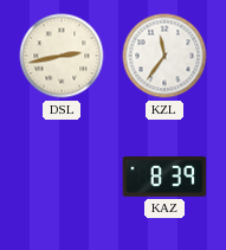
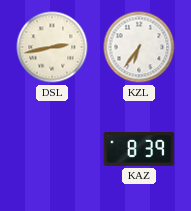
KZL: 11:36 -> 6:36
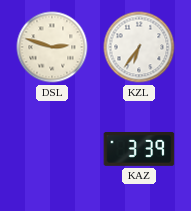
DSL: 2:43 -> 2:48
KAZ: 8:39 -> 3:39
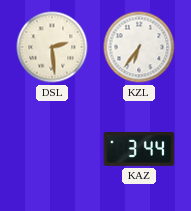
DSL: 2:48 -> 2:29
KAZ: 3:39 -> 3:44
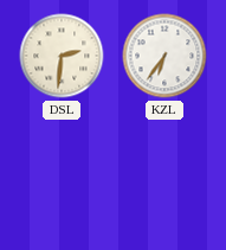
DSL: 2:29 -> 2:31
KAZ: 3:44 -> none
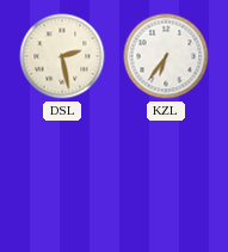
DSL: 2:31 -> 2:28
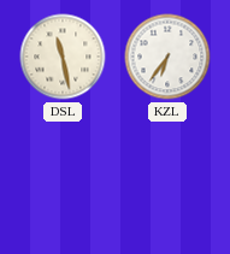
DSL: 2:28 -> 11:28
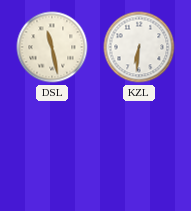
KZL: 6:36 -> 6:31
